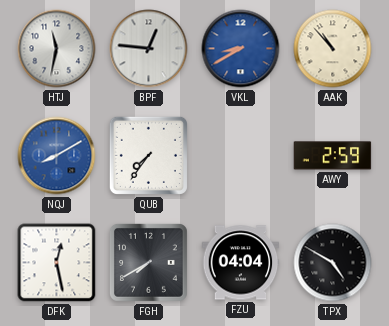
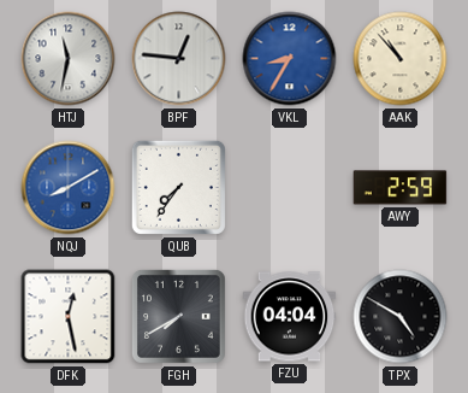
VKL: 8:40 -> 8:35
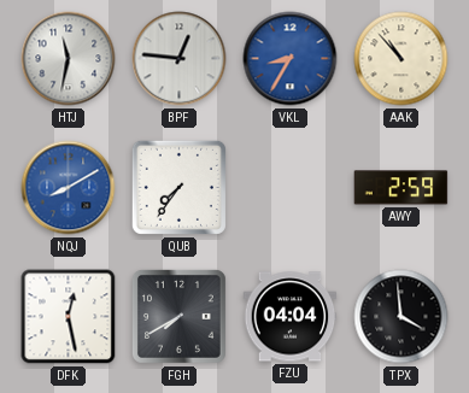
TPX: 4:50 -> 3:59
